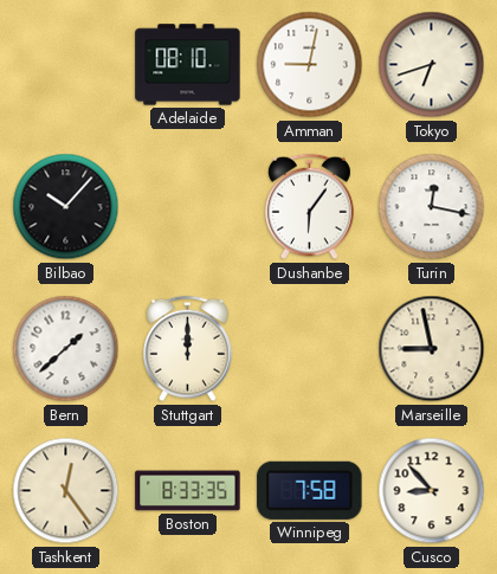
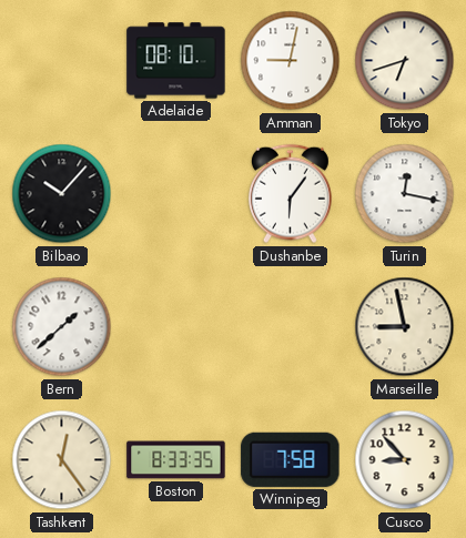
Stuttgart: 12:00 -> none
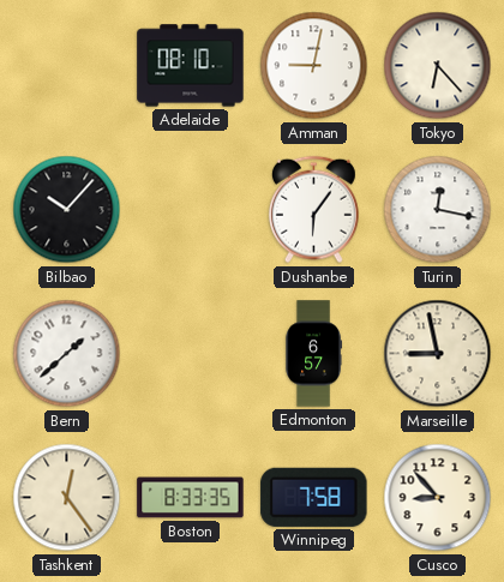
Tokyo: 6:42 -> 6:23
Edmonton: none -> 6:57
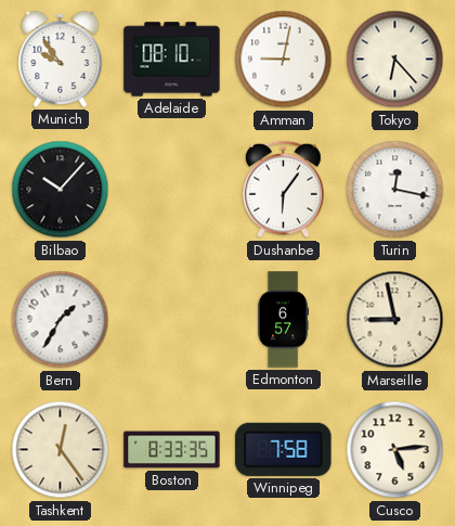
Munich: none -> 9:54
Bern: 1:38 -> 1:35
Cusco: 8:53 -> 5:14
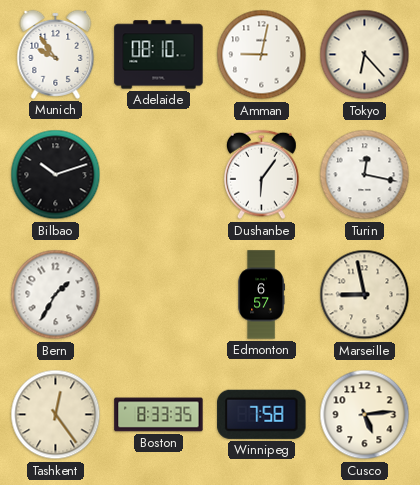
Bilbao: 10:07 -> 10:12
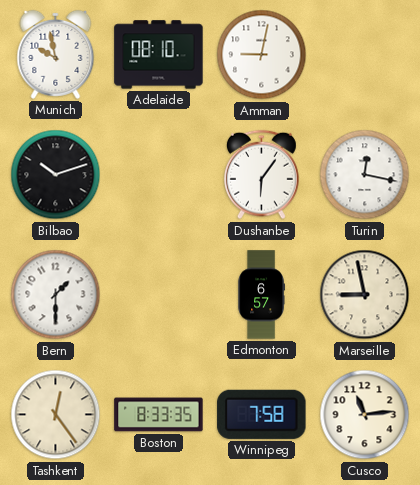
Munich: 9:54 -> 9:58
Tokyo: 6:23 -> none
Bern: 1:35 -> 1:30
Cusco: 5:14 -> 11:14
